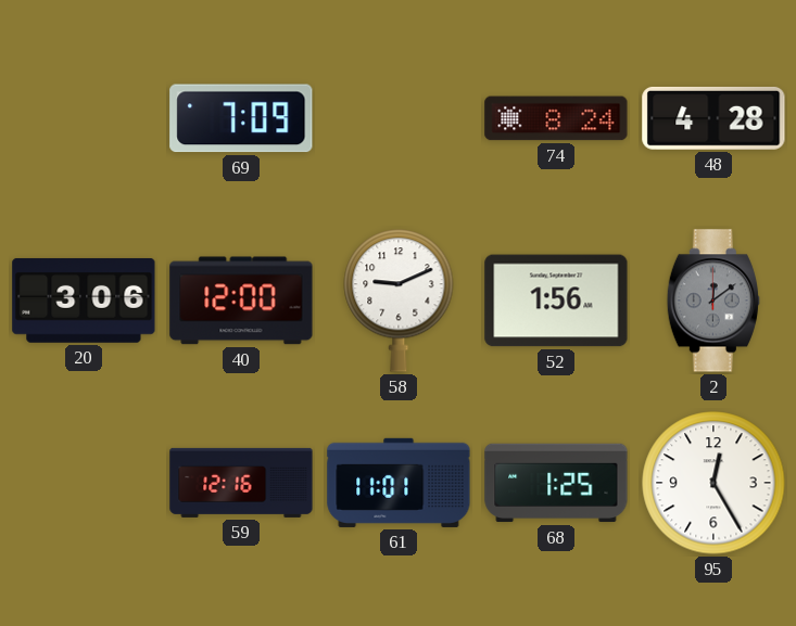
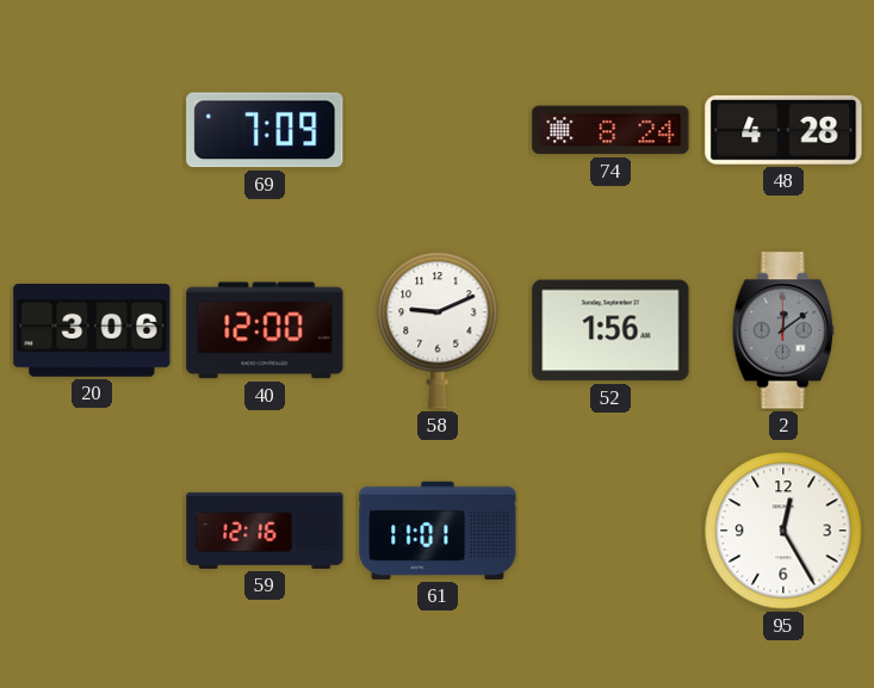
68: 1:25 -> none
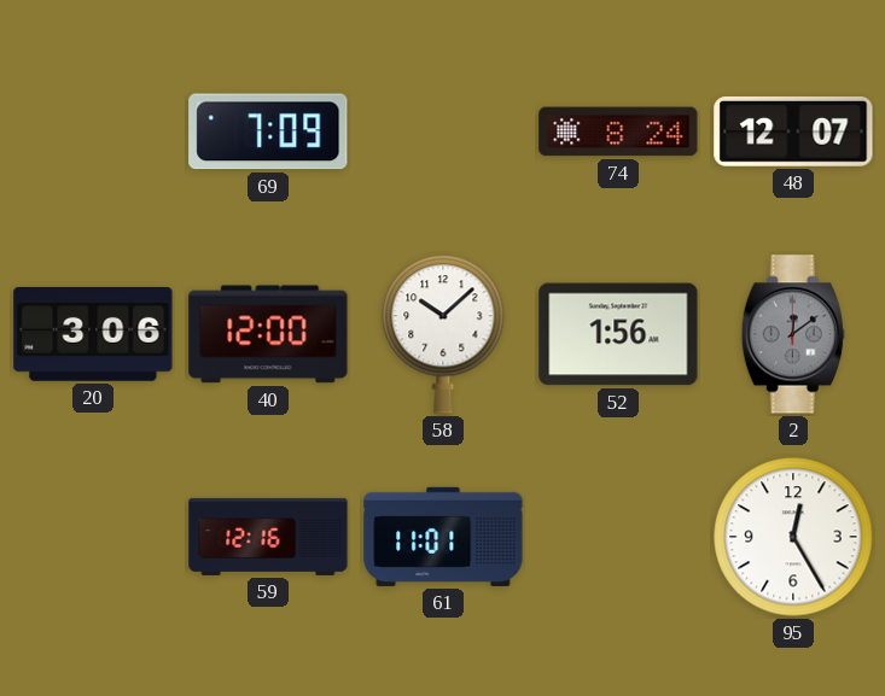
48: 4:28 -> 12:07
58: 9:11 -> 10:08
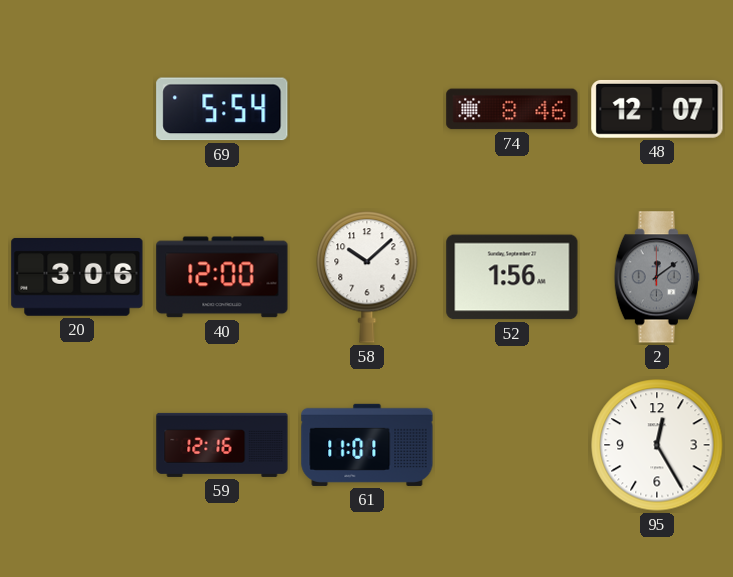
69: 7:09 -> 5:54
74: 8:24 -> 8:46
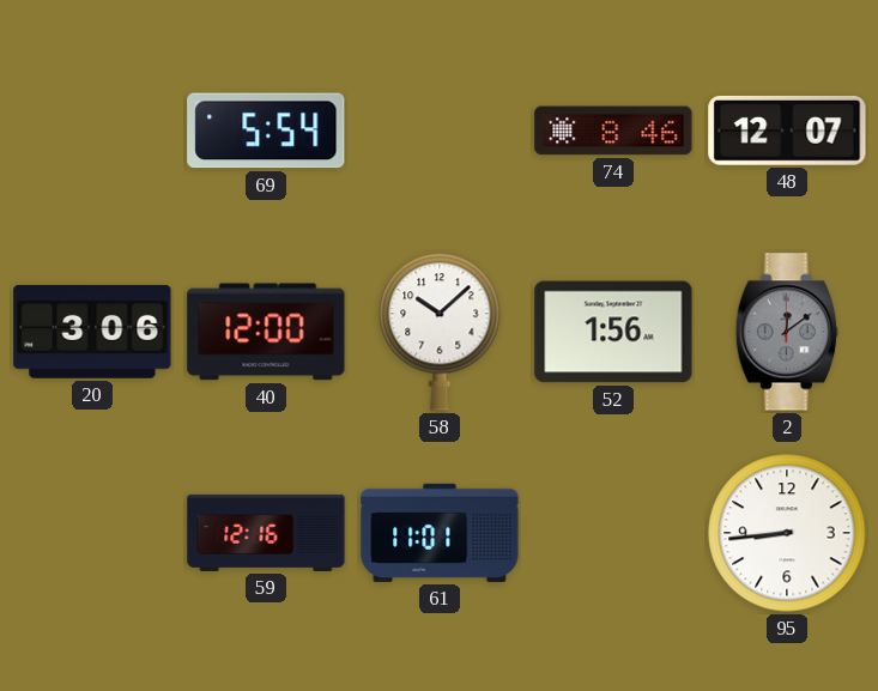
95: 12:25 -> 8:44
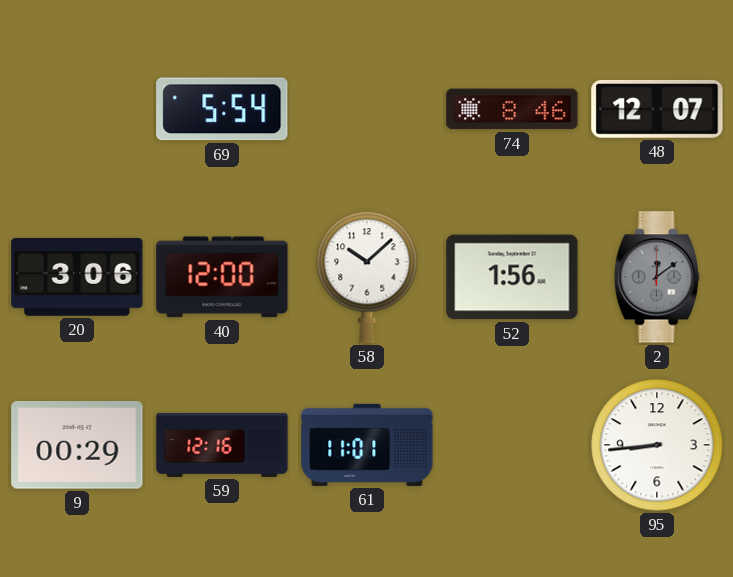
9: none -> 00:29
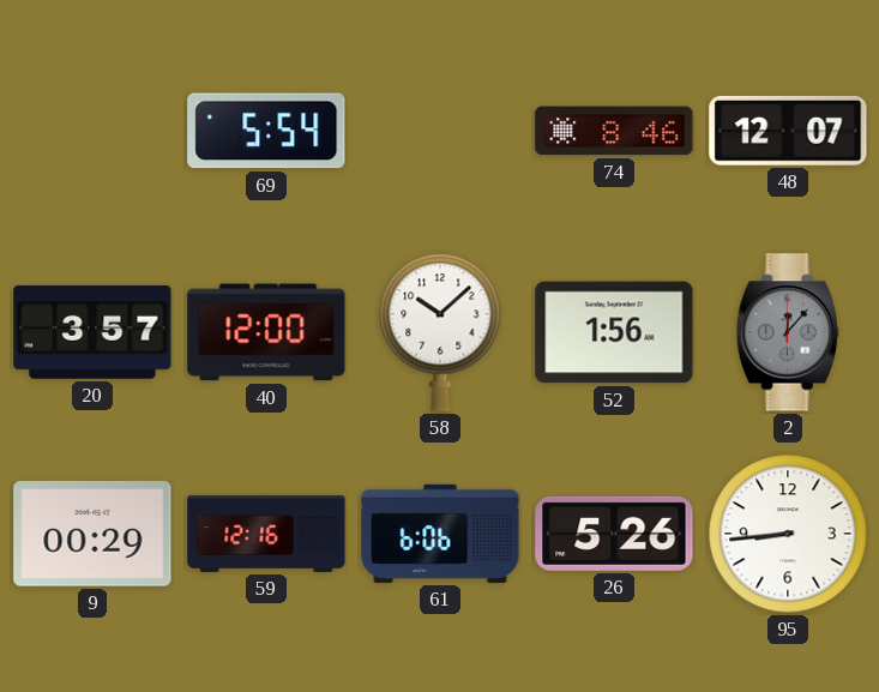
20: 3:06 -> 3:57
2: 12:09 -> 12:07
61: 11:01 -> 6:06
26: none -> 5:26
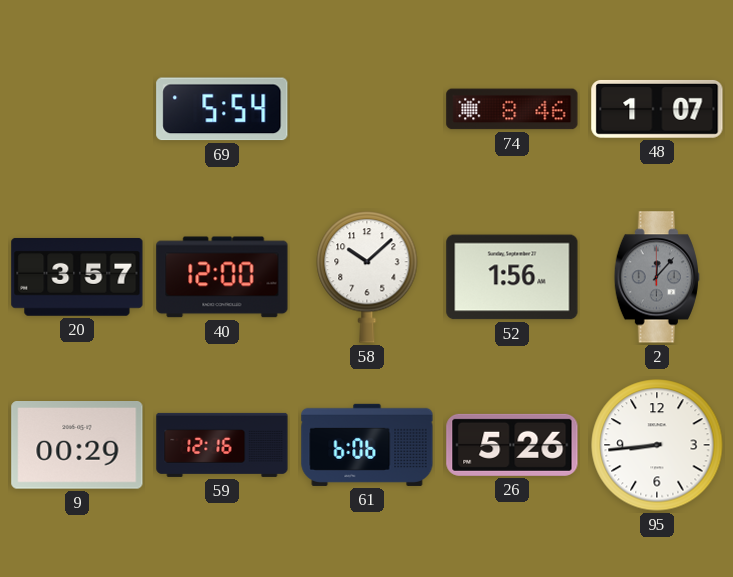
48: 12:07 -> 1:07
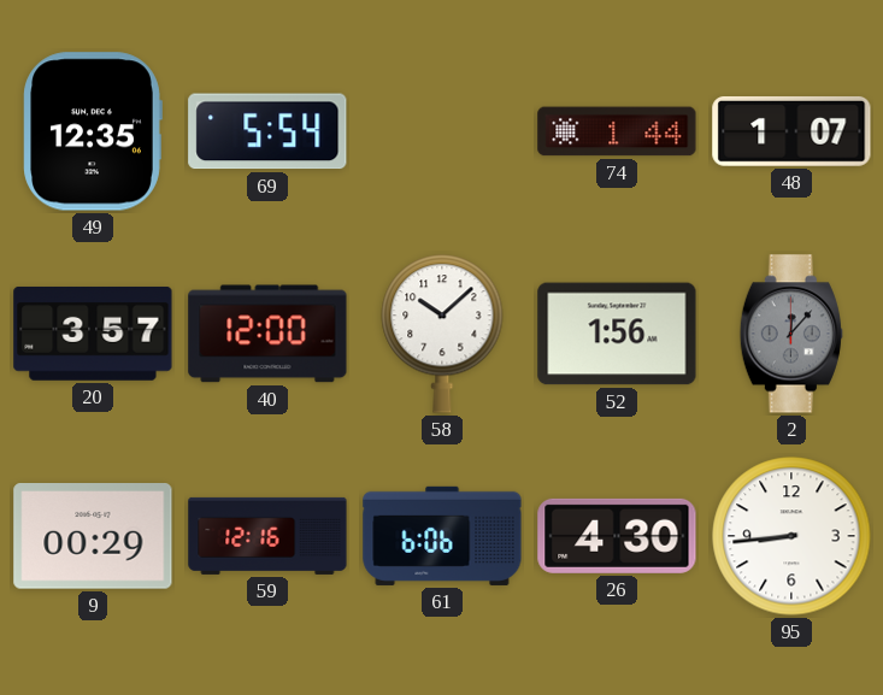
49: none -> 12:35
74: 8:46 -> 1:44
26: 5:26 -> 4:30
